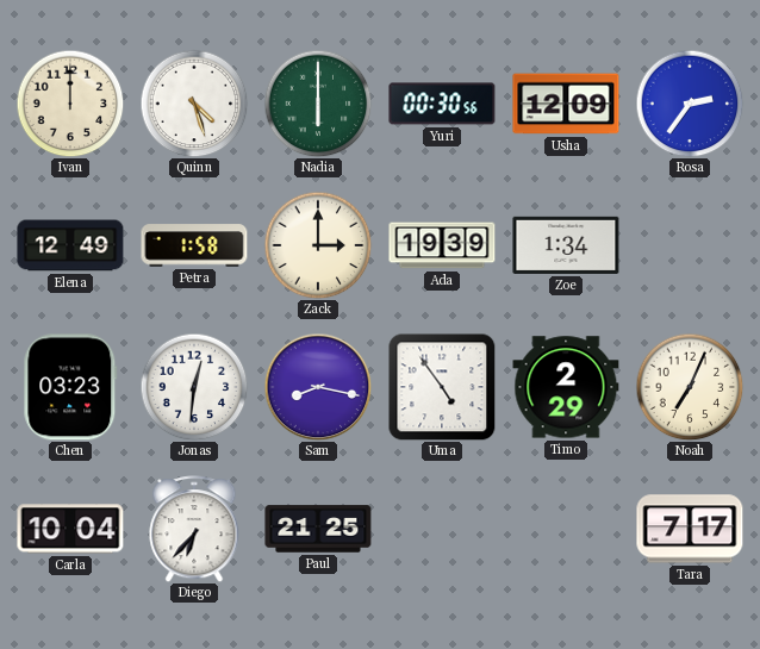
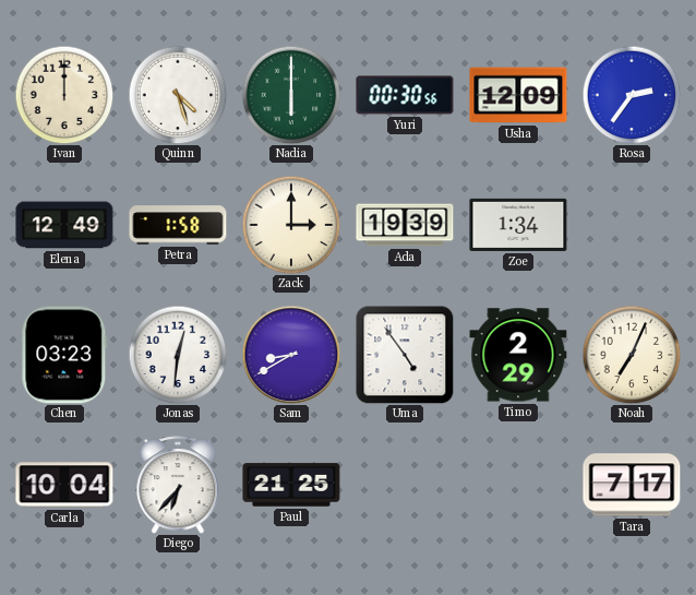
Sam: 8:17 -> 8:40
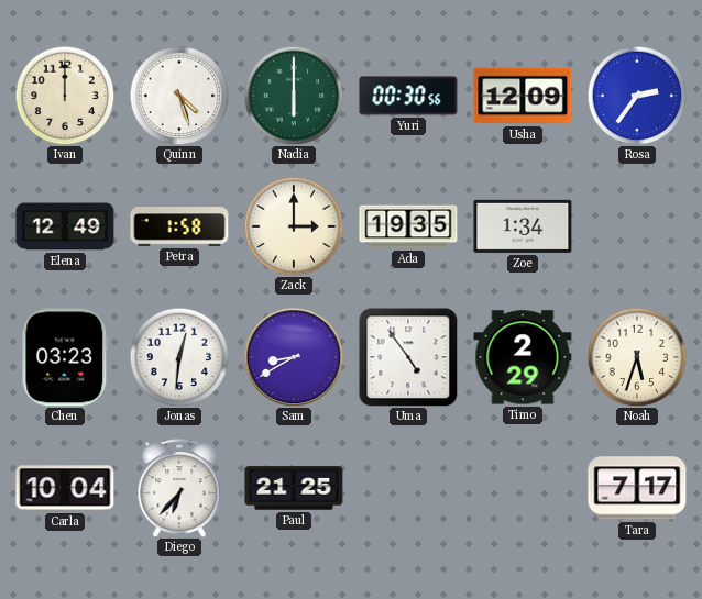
Ada: 19:39 -> 19:35
Noah: 7:04 -> 5:33
